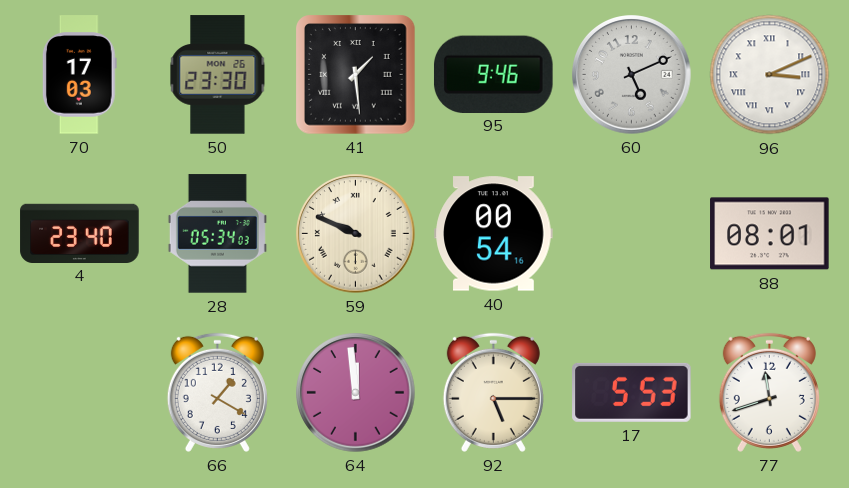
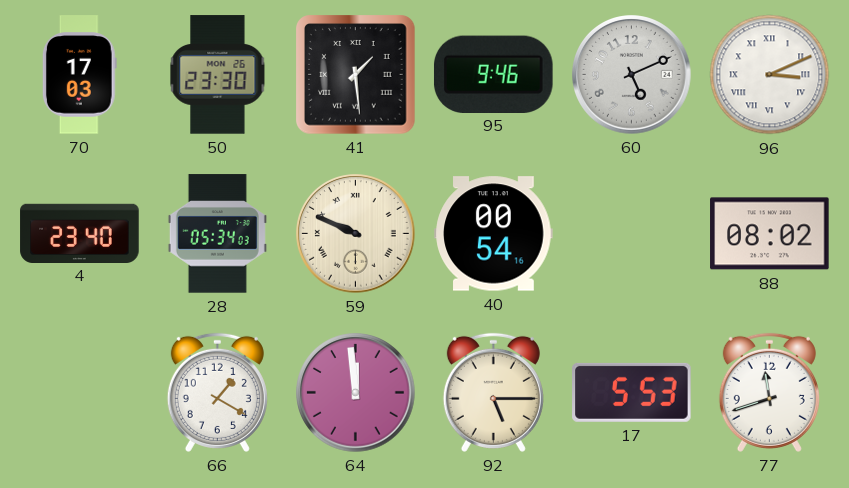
88: 08:01 -> 08:02
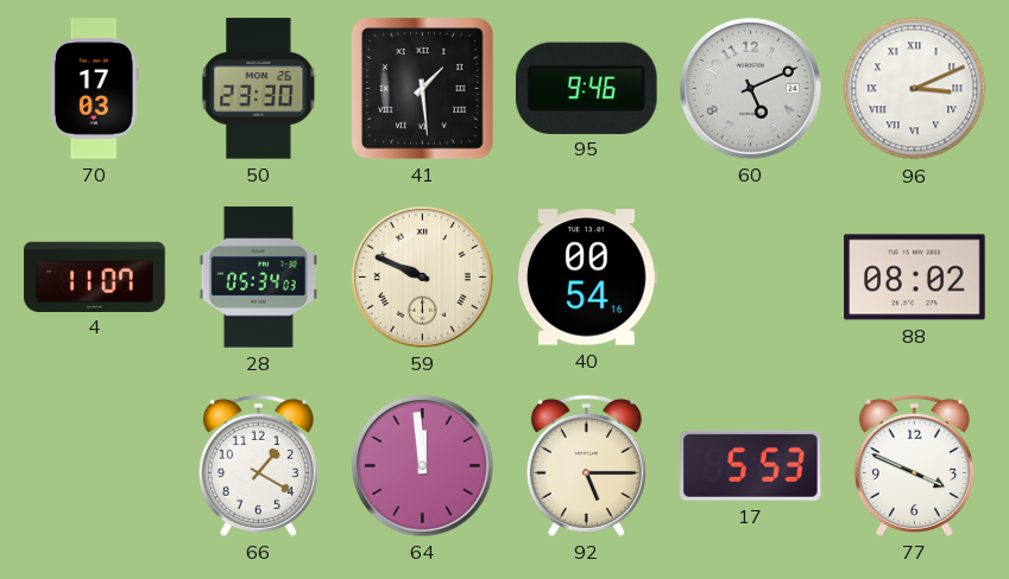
4: 23:40 -> 11:07
77: 11:42 -> 3:49
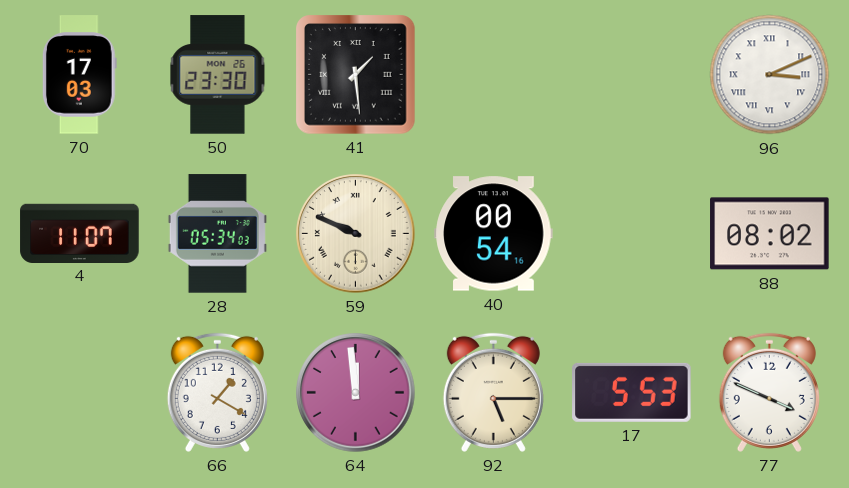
95: 9:46 -> none
60: 5:11 -> none
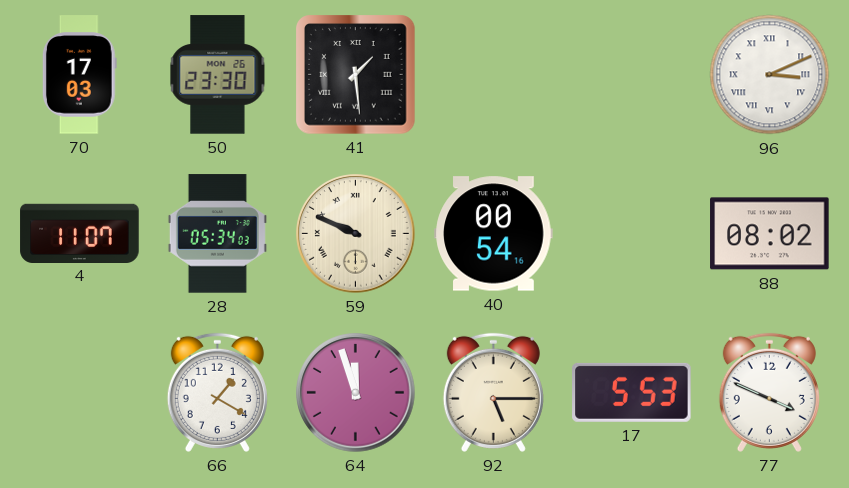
64: 11:59 -> 11:57
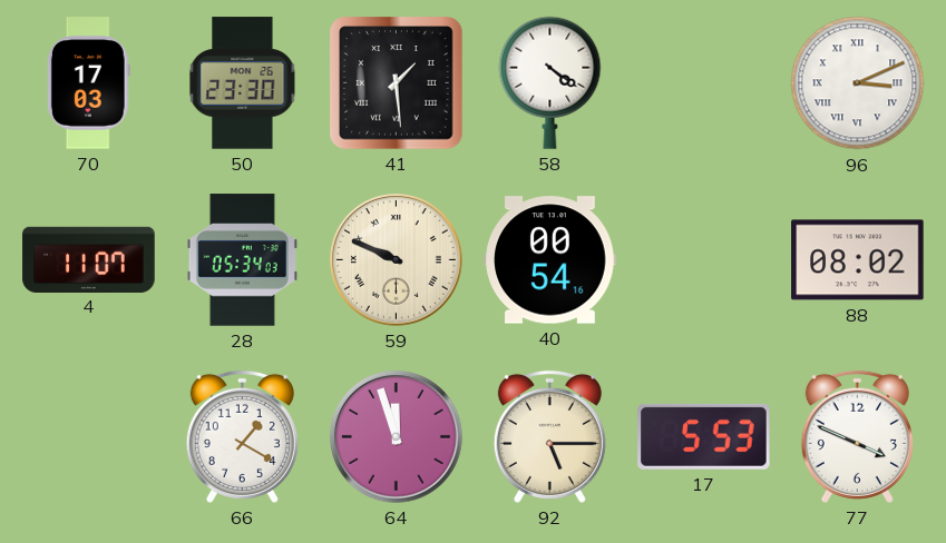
58: none -> 4:21
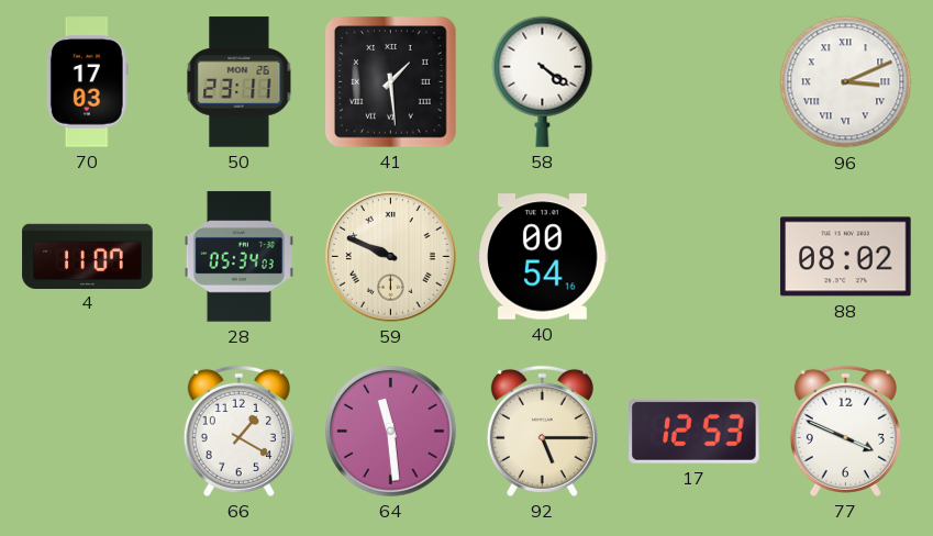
50: 23:30 -> 23:11
64: 11:57 -> 11:29
17: 5:53 -> 12:53
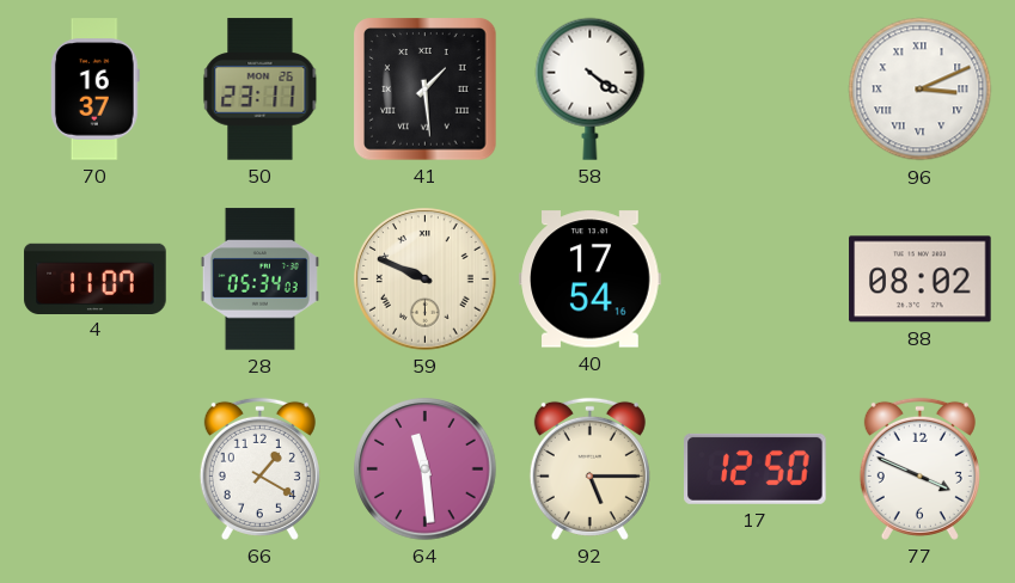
70: 17:03 -> 16:37
40: 00:54 -> 17:54
17: 12:53 -> 12:50
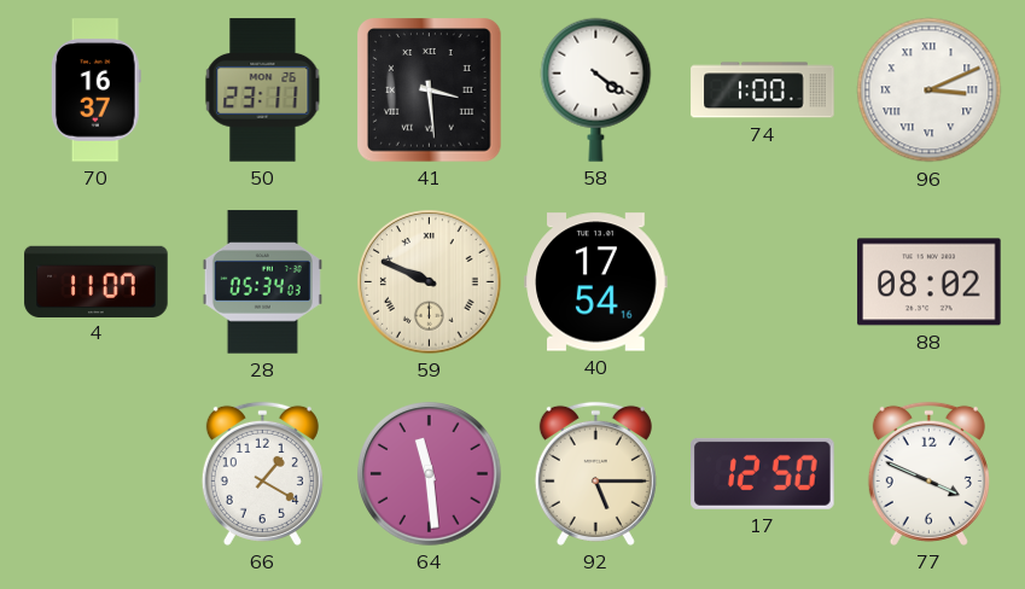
41: 1:29 -> 3:29
74: none -> 1:00
